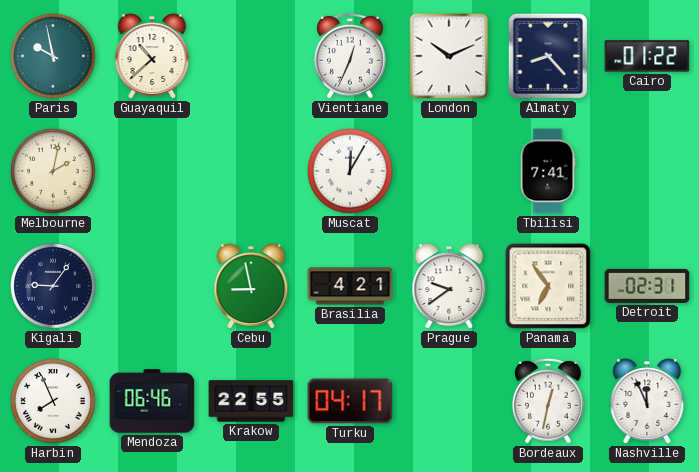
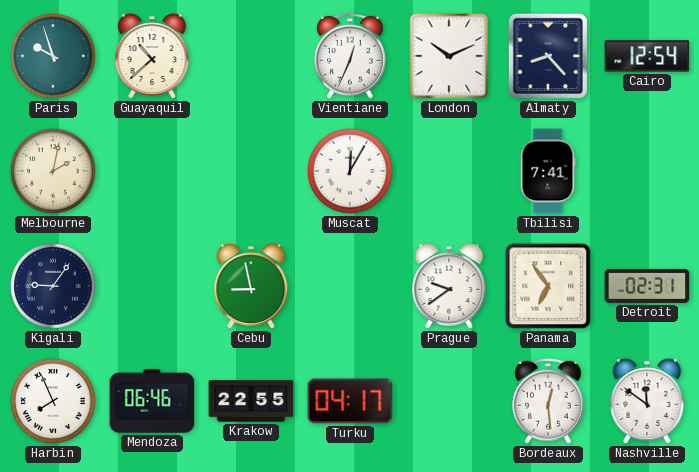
Paris: 9:58 -> 9:57
Cairo: 01:22 -> 12:54
Brasilia: 4:21 -> none
Bordeaux: 12:32 -> 12:29
Nashville: 11:56 -> 11:51
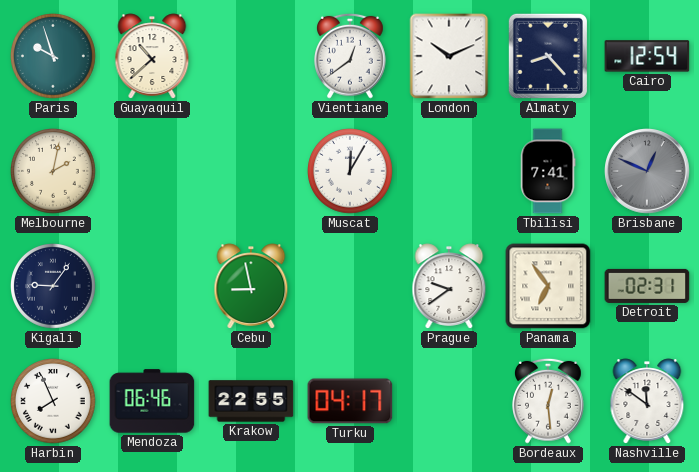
Vientiane: 12:34 -> 12:39
Brisbane: none -> 12:49
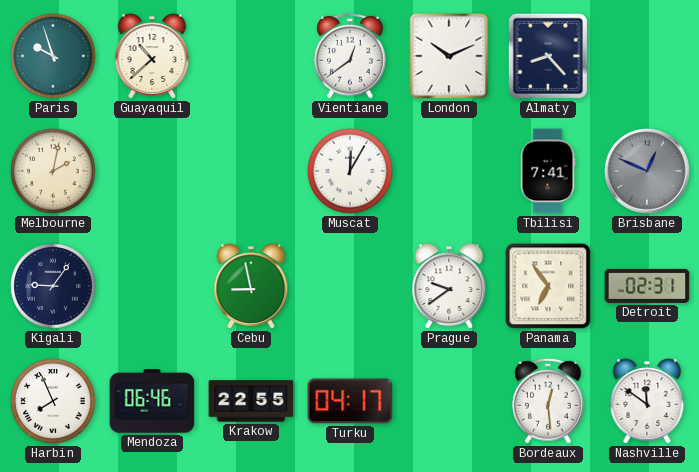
Cairo: 12:54 -> none
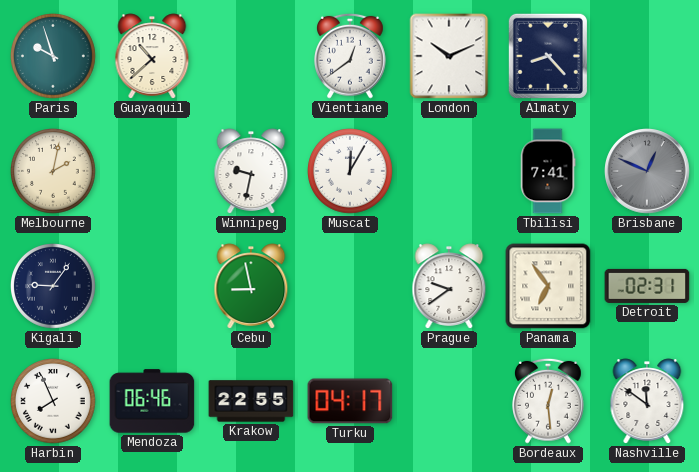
Winnipeg: none -> 9:32
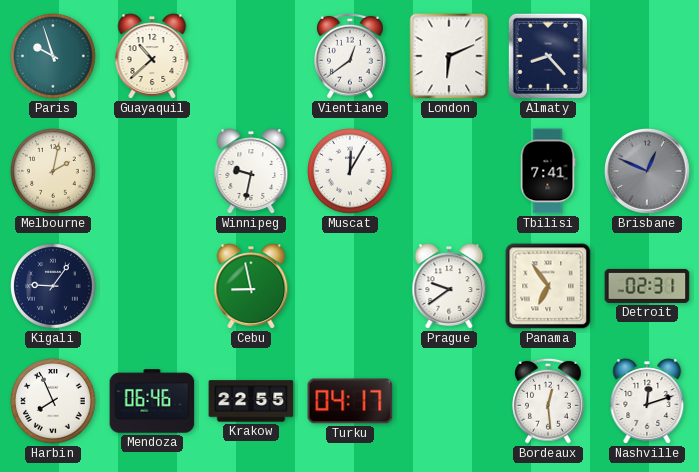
London: 10:11 -> 6:11
Nashville: 11:51 -> 12:12
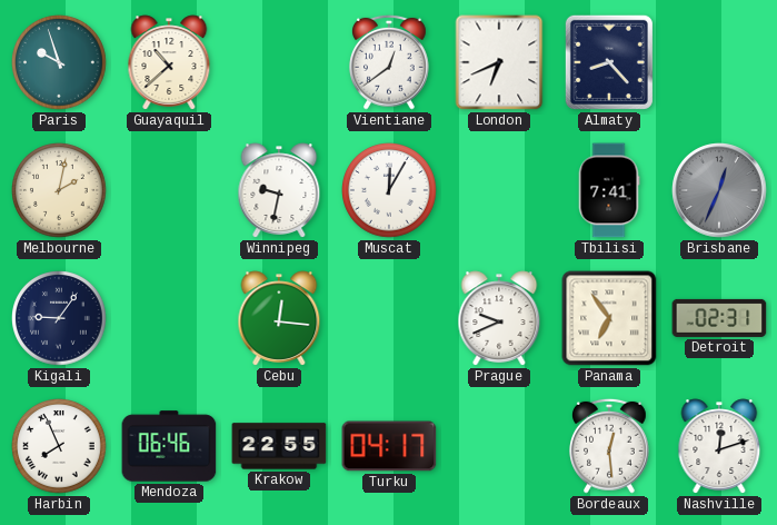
London: 6:11 -> 6:41
Brisbane: 12:49 -> 12:34
Cebu: 8:58 -> 12:16
Prague: 9:39 -> 9:41
